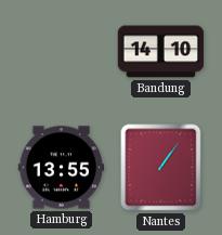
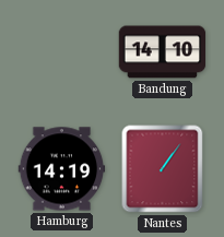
Hamburg: 13:55 -> 14:19
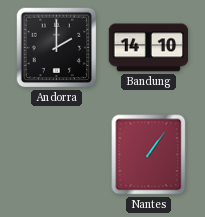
Andorra: none -> 2:00
Hamburg: 14:19 -> none
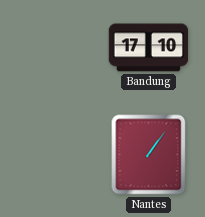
Andorra: 2:00 -> none
Bandung: 14:10 -> 17:10
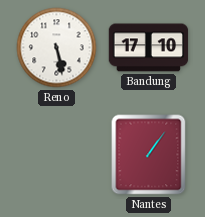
Reno: none -> 5:28
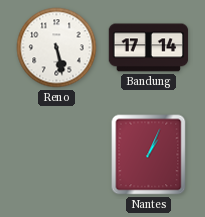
Bandung: 17:10 -> 17:14
Nantes: 1:06 -> 1:04
